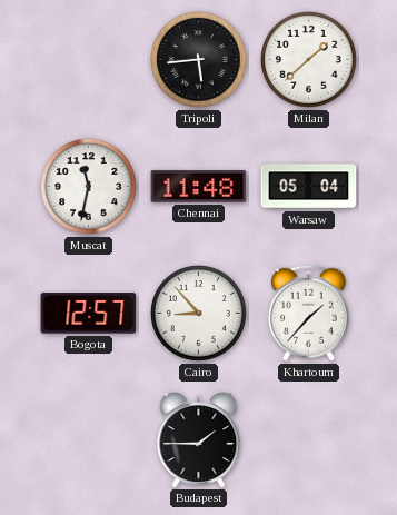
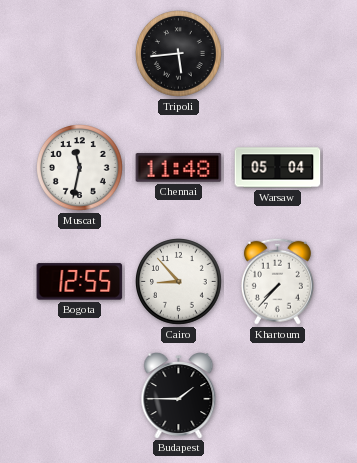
Milan: 1:38 -> none
Bogota: 12:57 -> 12:55
Khartoum: 1:37 -> 7:37
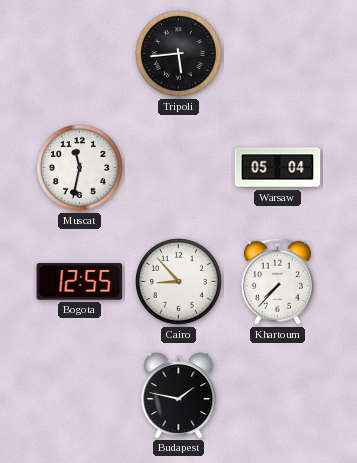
Chennai: 11:48 -> none
Budapest: 1:45 -> 1:47
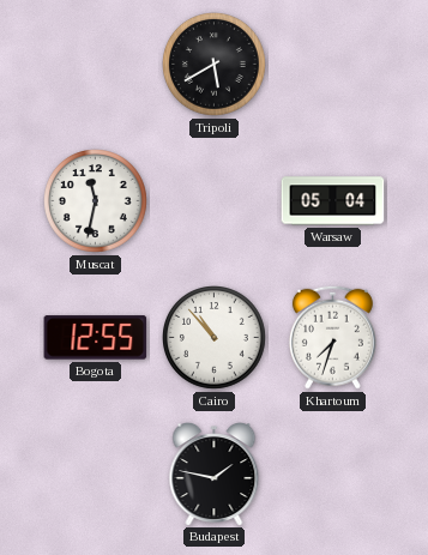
Tripoli: 5:44 -> 5:40
Cairo: 8:53 -> 10:53
Khartoum: 7:37 -> 7:33
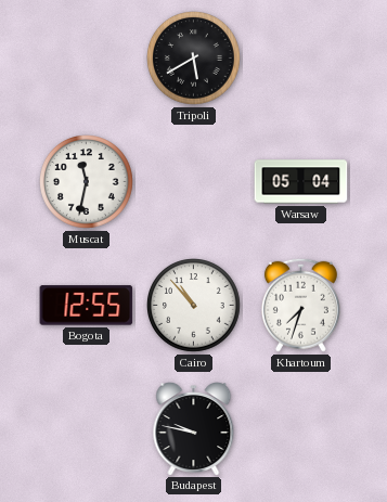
Budapest: 1:47 -> 9:47
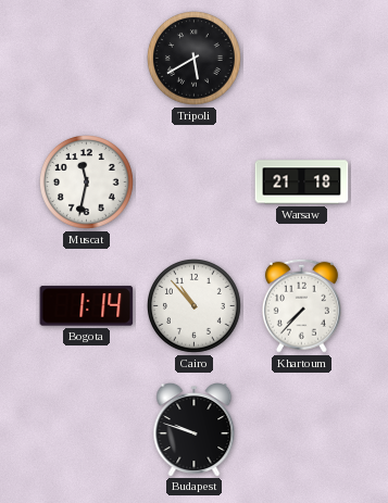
Warsaw: 05:04 -> 21:18
Bogota: 12:55 -> 1:14
Khartoum: 7:33 -> 7:37
Budapest: 9:47 -> 9:48
